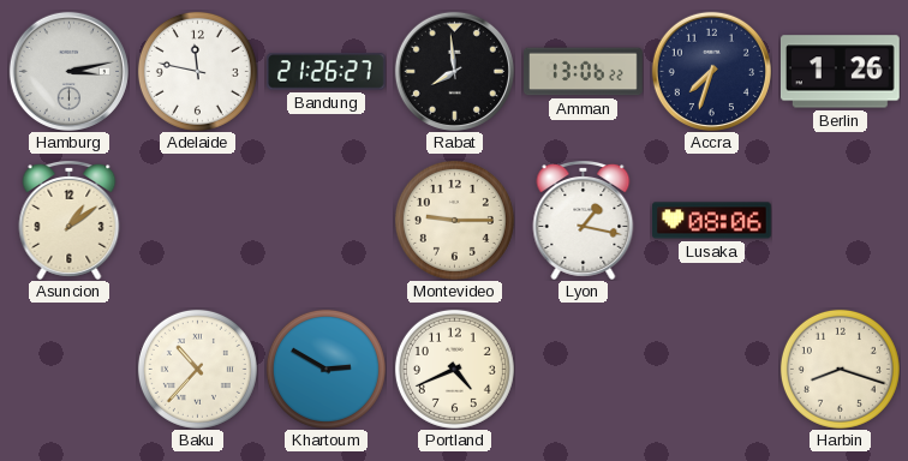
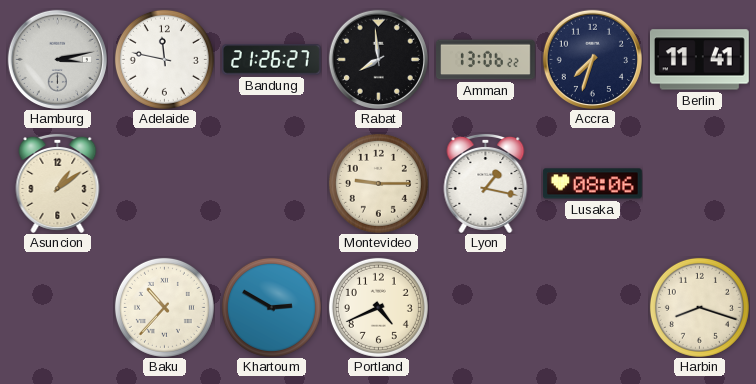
Berlin: 1:26 -> 11:41
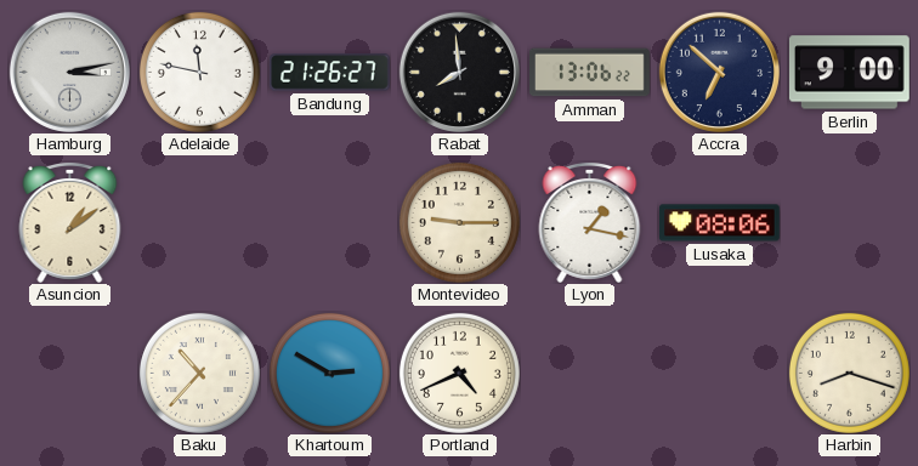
Accra: 7:33 -> 6:52
Berlin: 11:41 -> 9:00
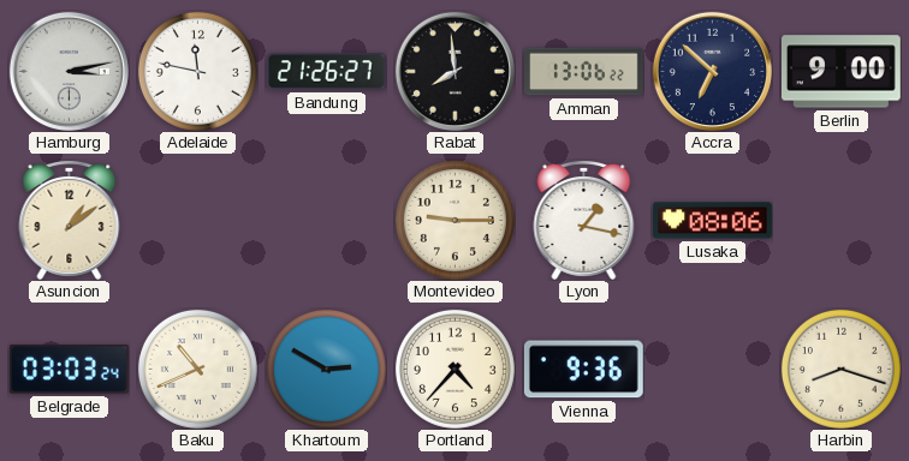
Belgrade: none -> 03:03
Baku: 10:37 -> 10:41
Portland: 4:41 -> 4:37
Vienna: none -> 9:36
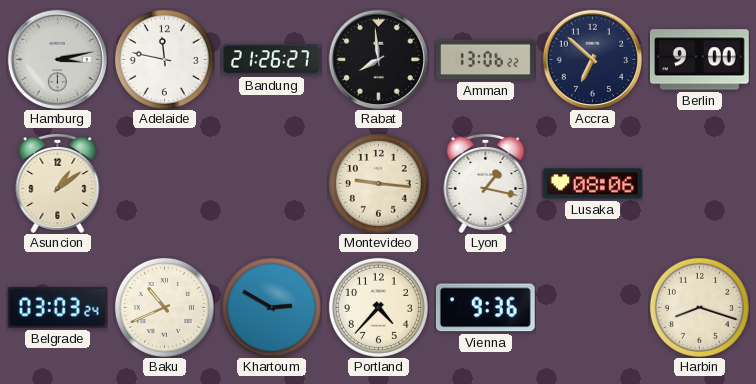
Montevideo: 9:15 -> 9:16
